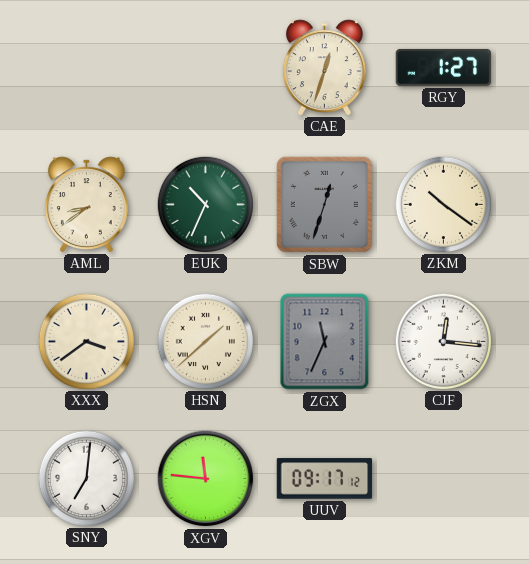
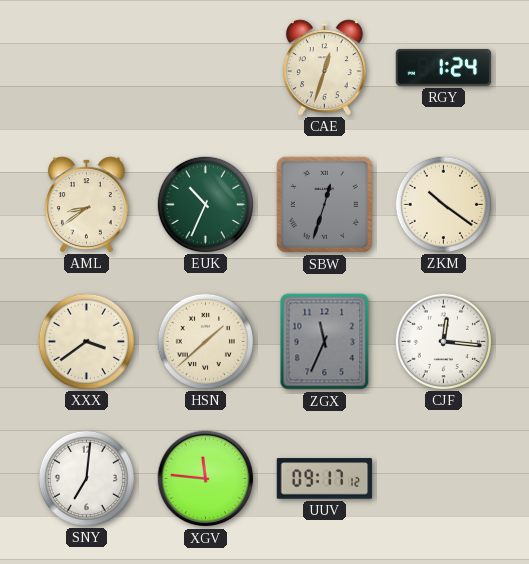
RGY: 1:27 -> 1:24
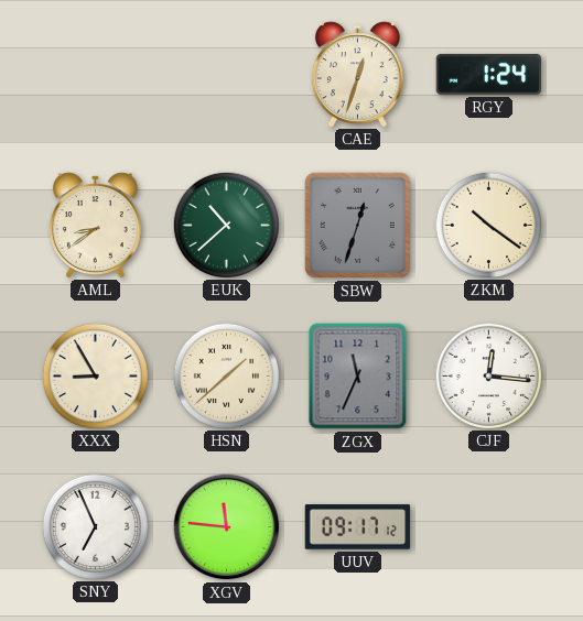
EUK: 10:34 -> 10:38
XXX: 3:39 -> 8:55
SNY: 7:01 -> 6:56
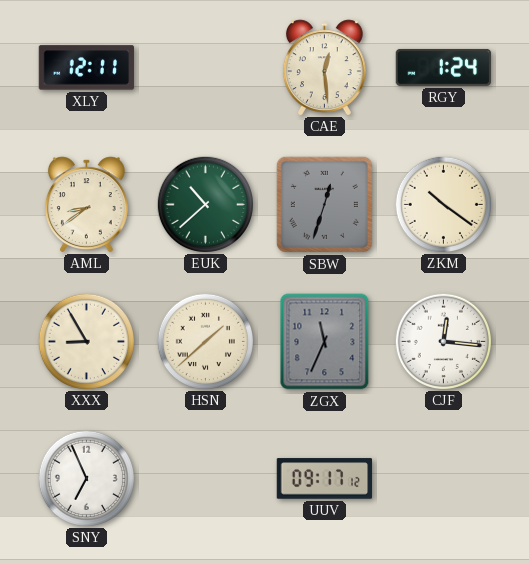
XLY: none -> 12:11
CAE: 12:33 -> 12:29
XGV: 11:46 -> none
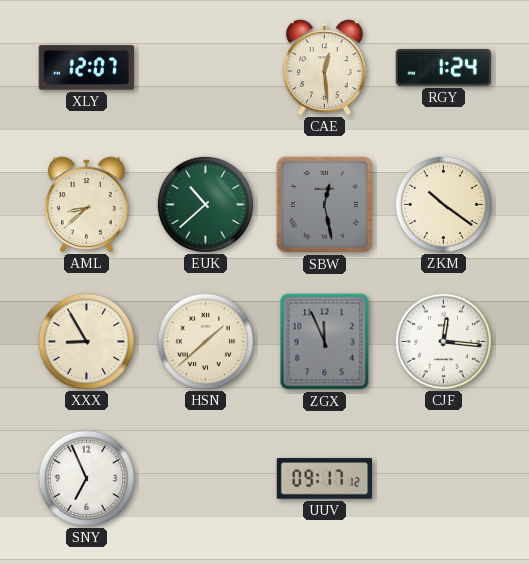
XLY: 12:11 -> 12:07
AML: 8:39 -> 8:38
SBW: 12:33 -> 12:28
ZGX: 11:34 -> 11:56
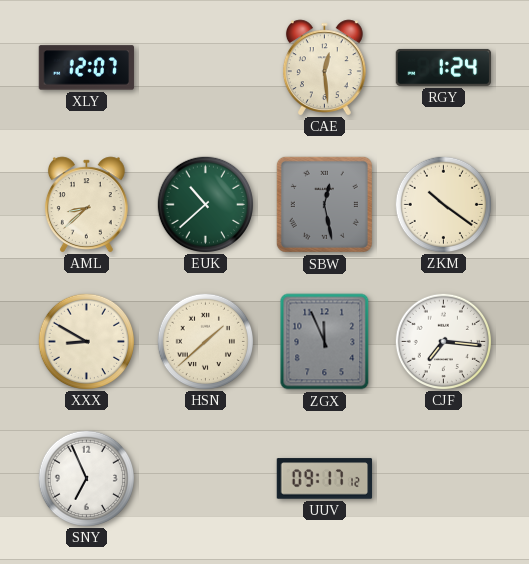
XXX: 8:55 -> 8:50
CJF: 12:16 -> 7:16
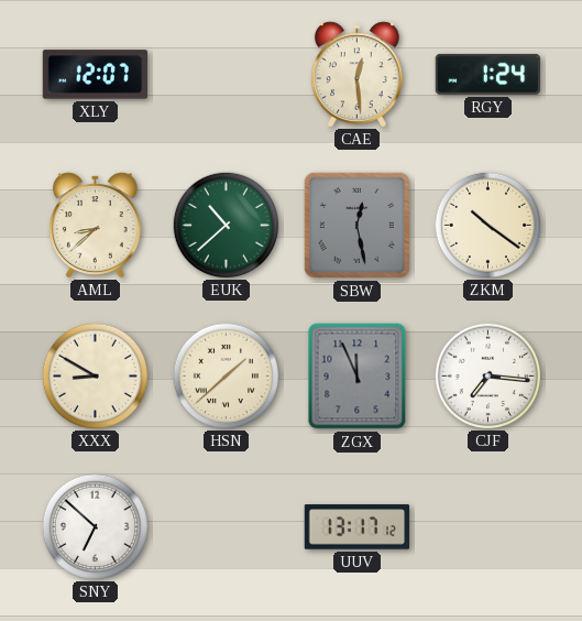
SNY: 6:56 -> 6:52
UUV: 09:17 -> 13:17
